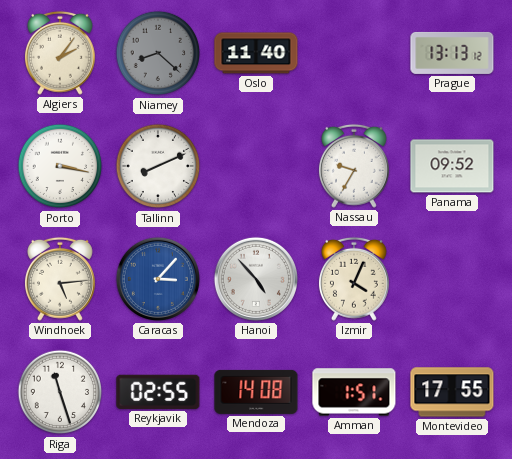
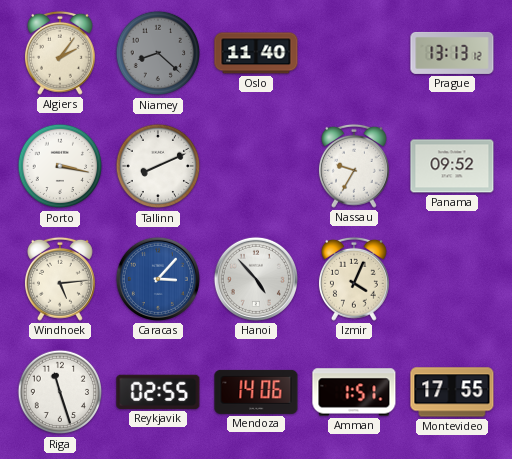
Mendoza: 14:08 -> 14:06
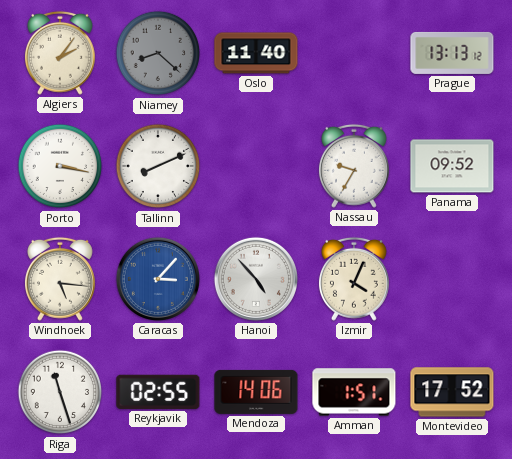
Windhoek: 5:14 -> 5:16
Montevideo: 17:55 -> 17:52
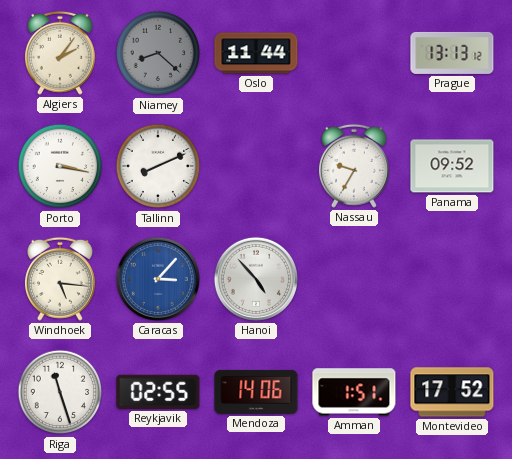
Oslo: 11:40 -> 11:44
Izmir: 4:04 -> none
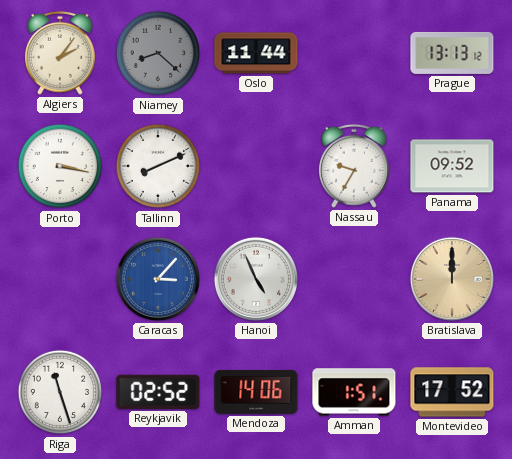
Windhoek: 5:16 -> none
Hanoi: 4:53 -> 4:56
Bratislava: none -> 12:00
Reykjavik: 02:55 -> 02:52
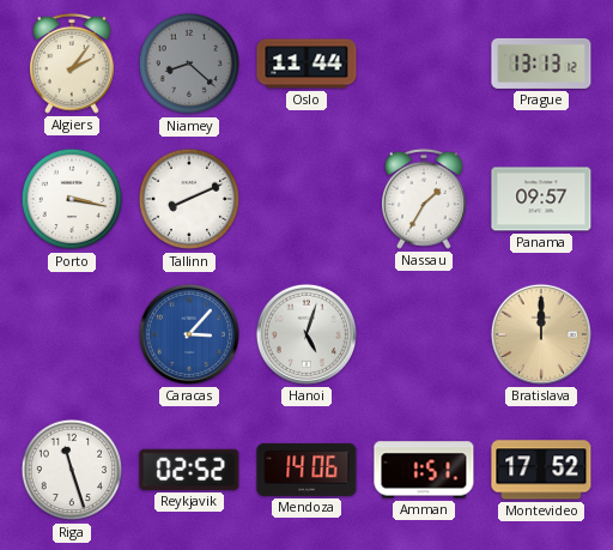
Nassau: 9:35 -> 1:35
Panama: 09:52 -> 09:57
Hanoi: 4:56 -> 5:03
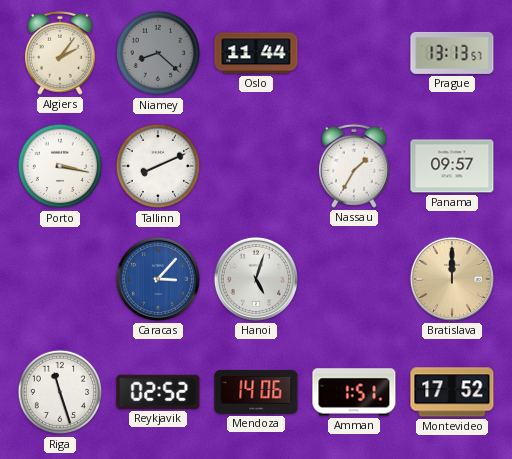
Prague: 13:13:12 -> 13:13:57
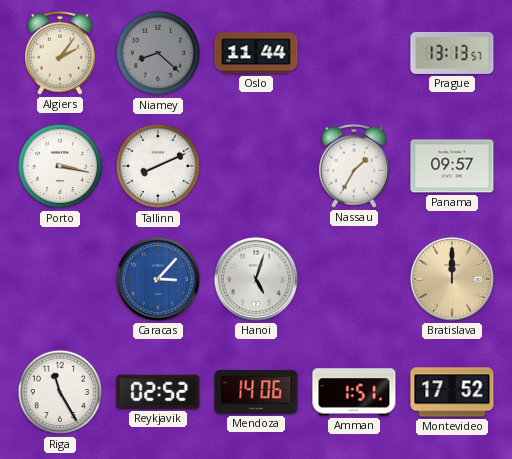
Riga: 11:27 -> 11:25
